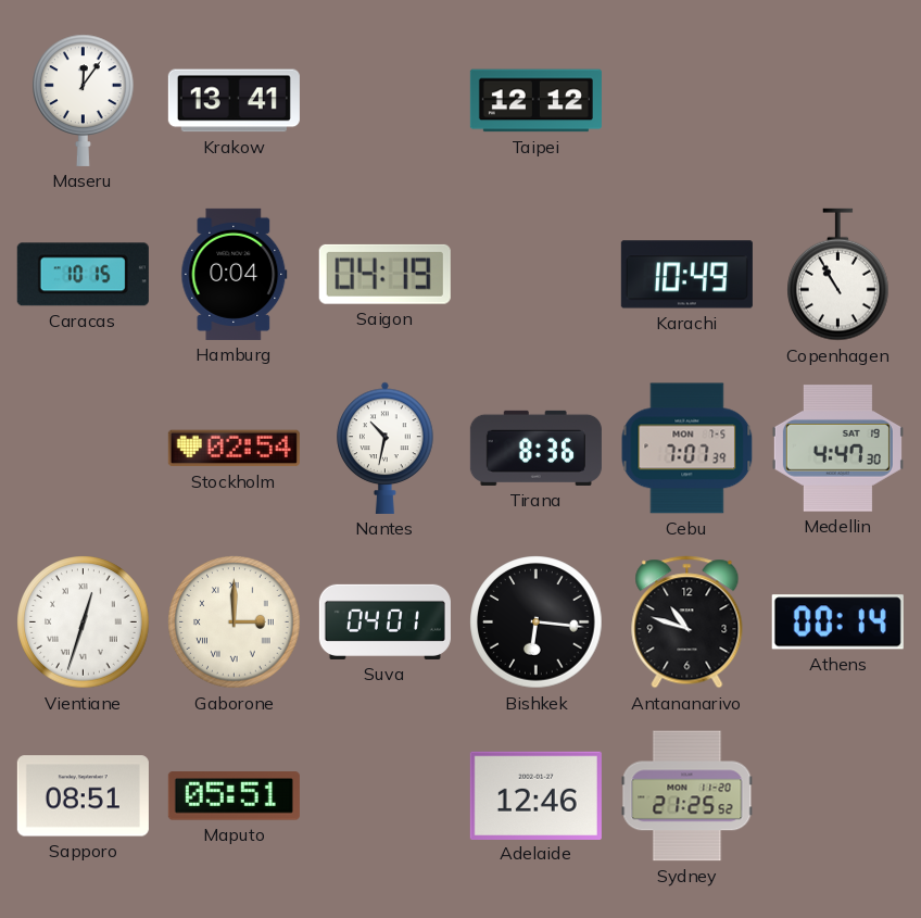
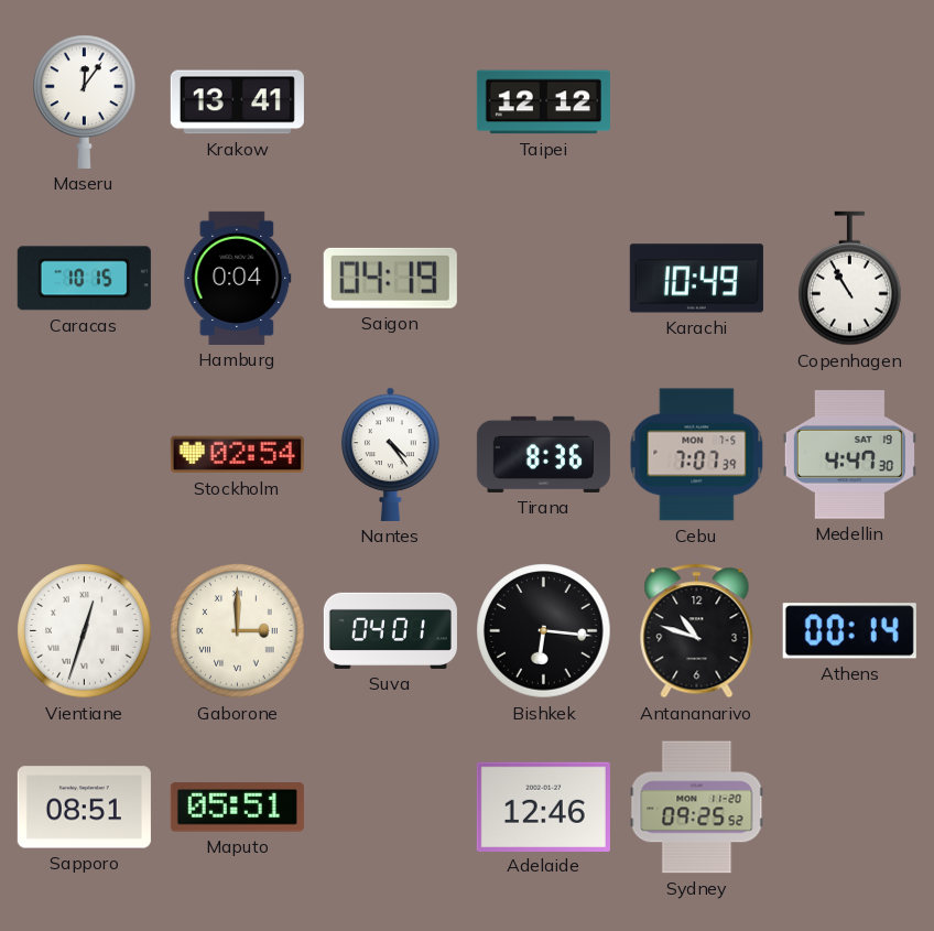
Nantes: 10:32 -> 4:24
Sydney: 21:25 -> 09:25
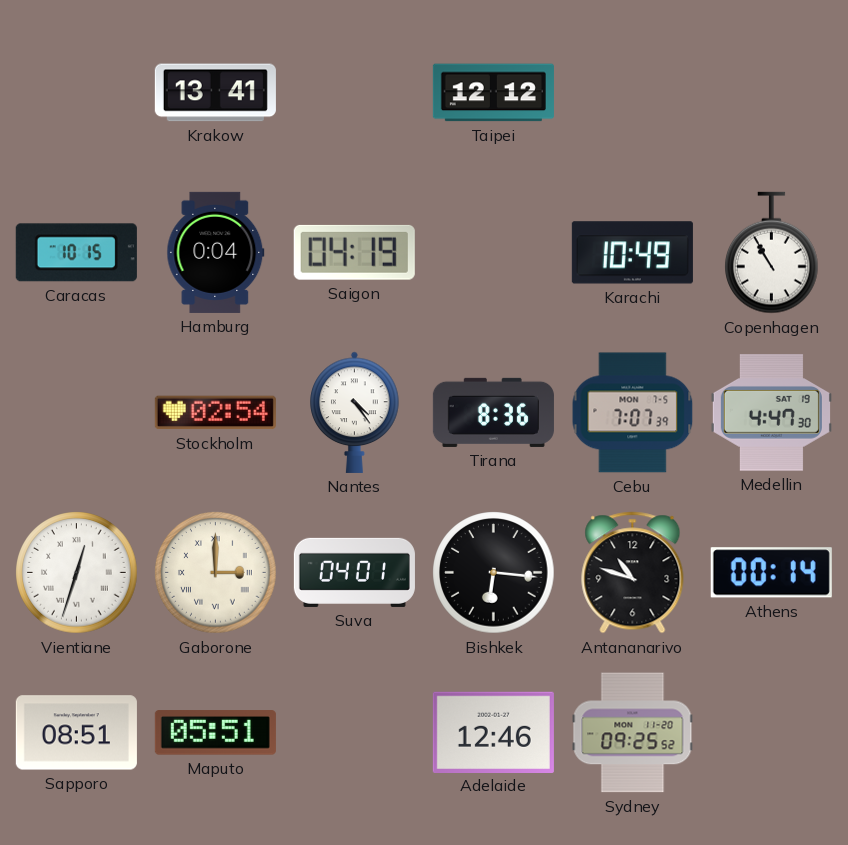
Maseru: 12:06 -> none
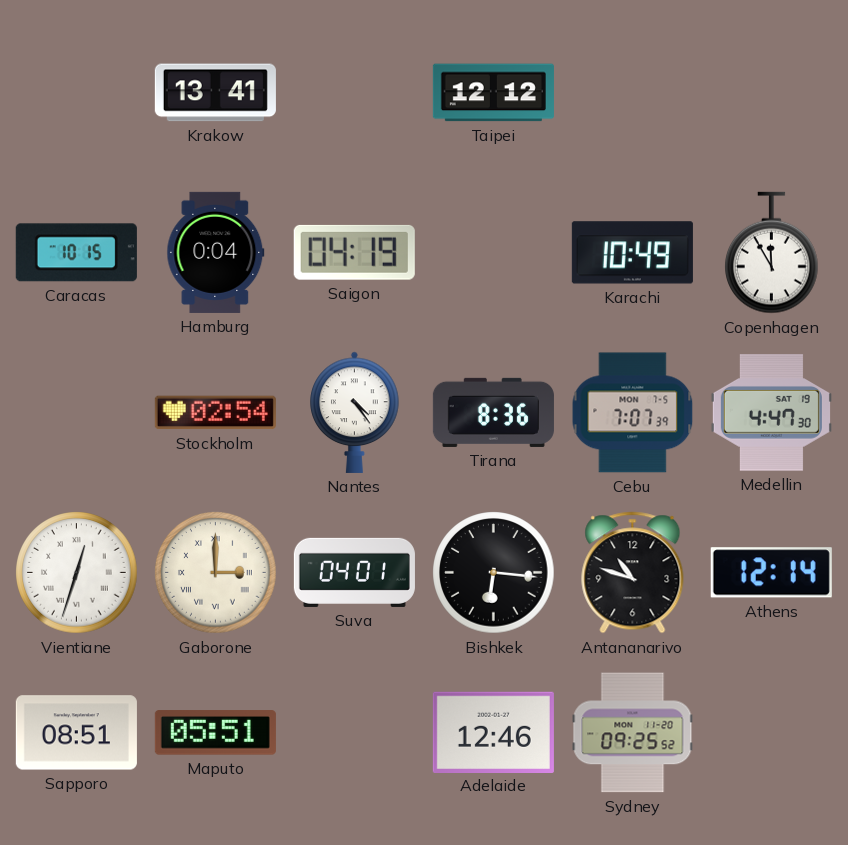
Copenhagen: 10:55 -> 11:55
Athens: 00:14 -> 12:14
